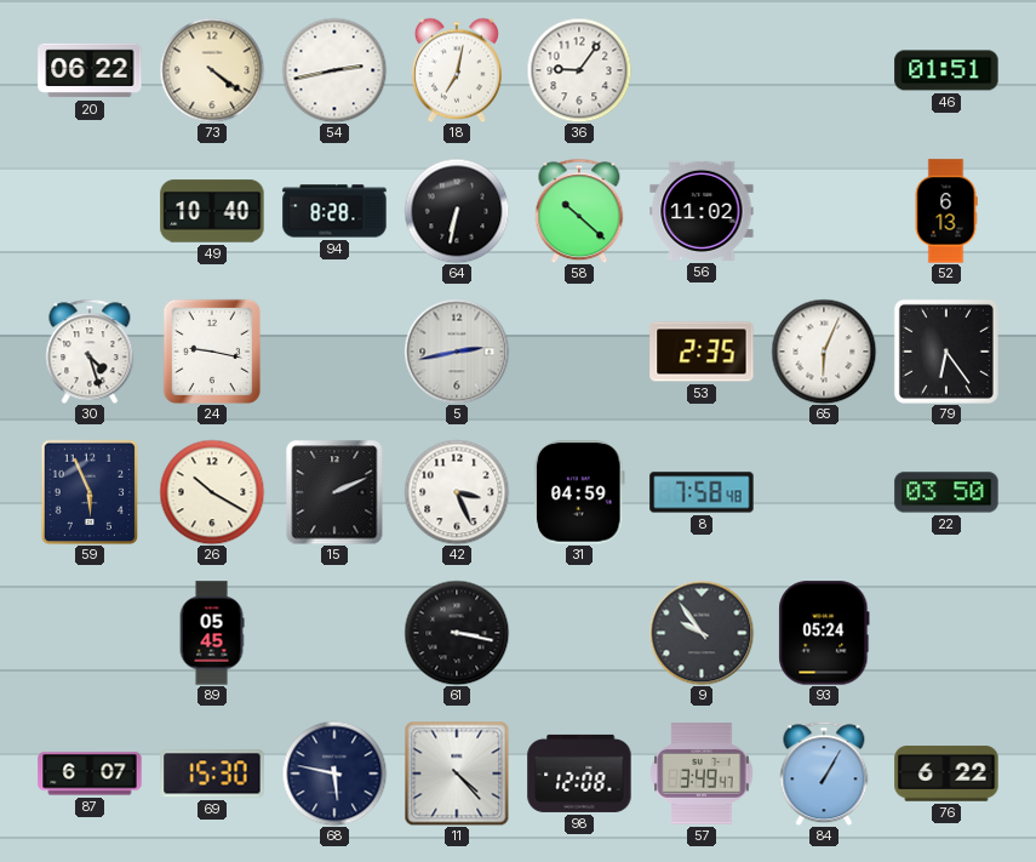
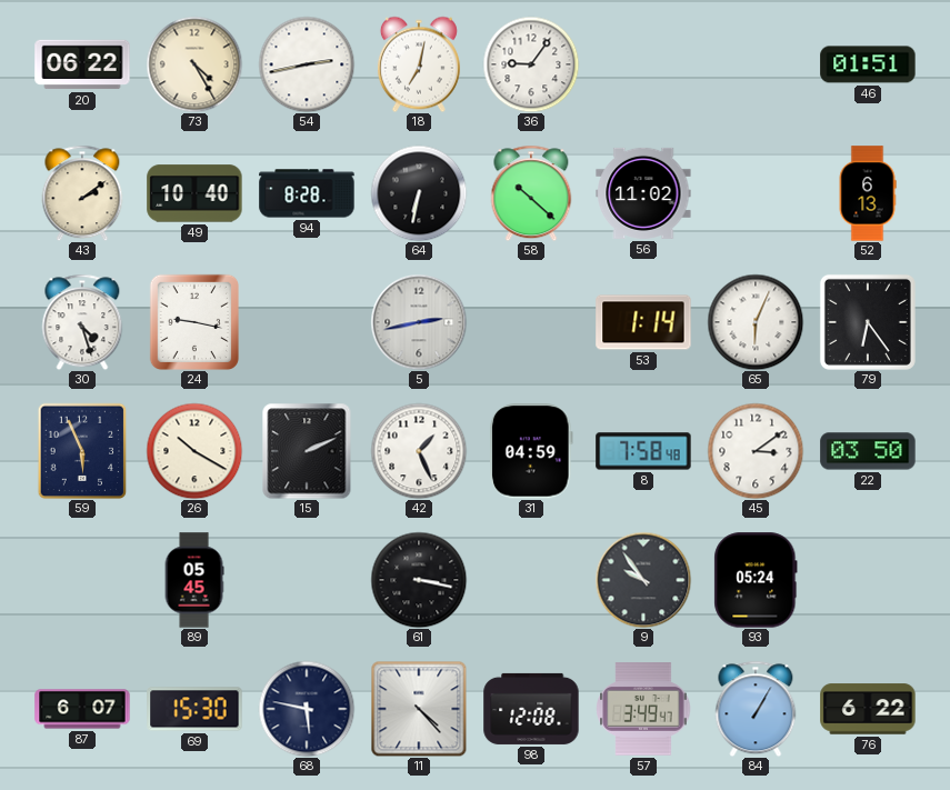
73: 4:21 -> 4:25
43: none -> 2:09
53: 2:35 -> 1:14
42: 3:26 -> 1:26
45: none -> 3:09
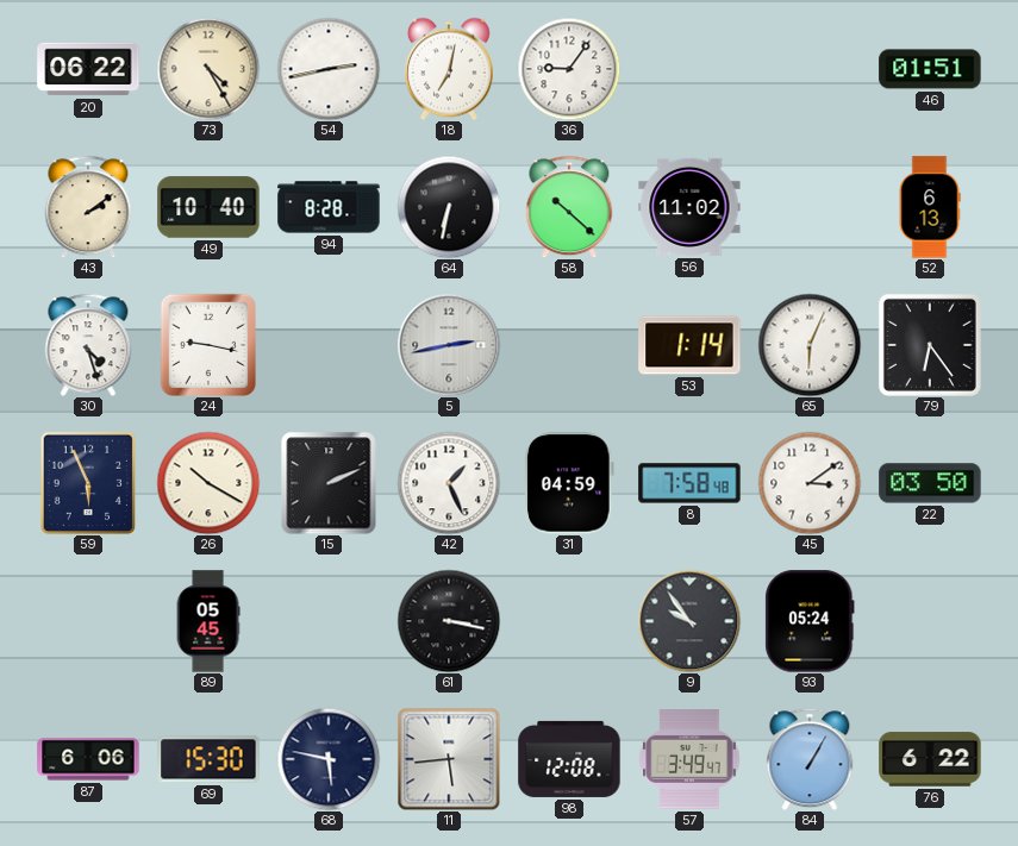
87: 6:07 -> 6:06
11: 4:23 -> 5:44
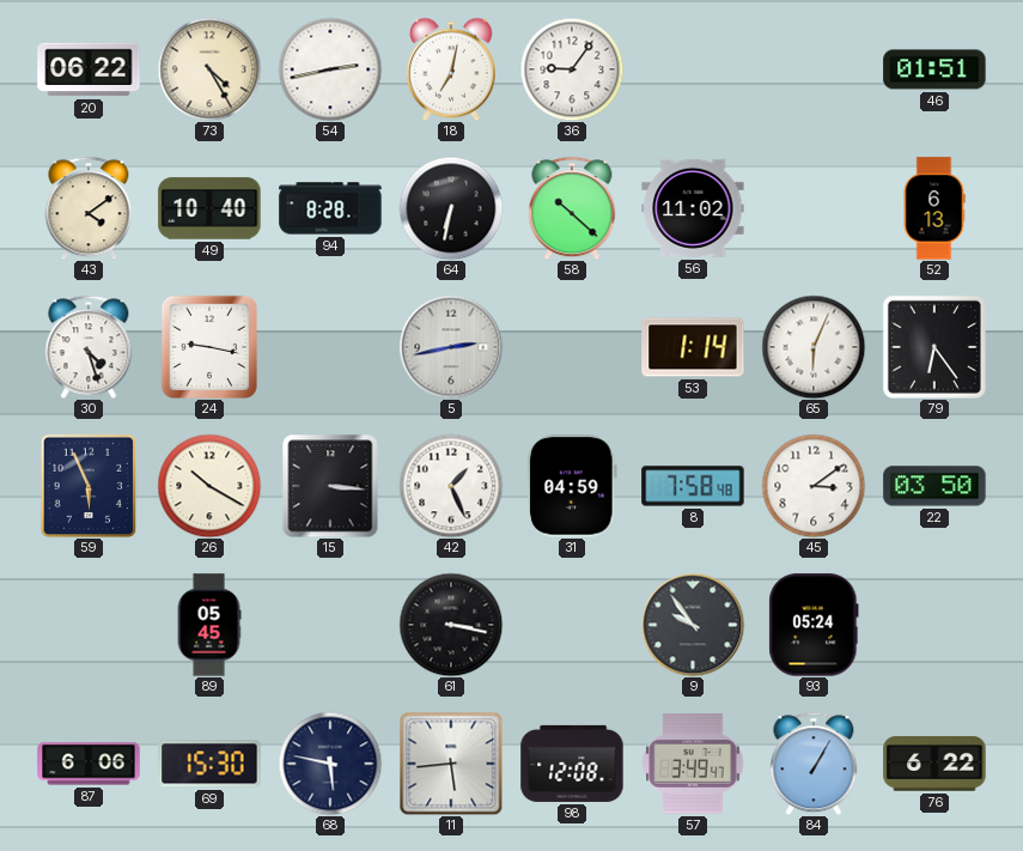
43: 2:09 -> 4:09
15: 2:11 -> 3:16
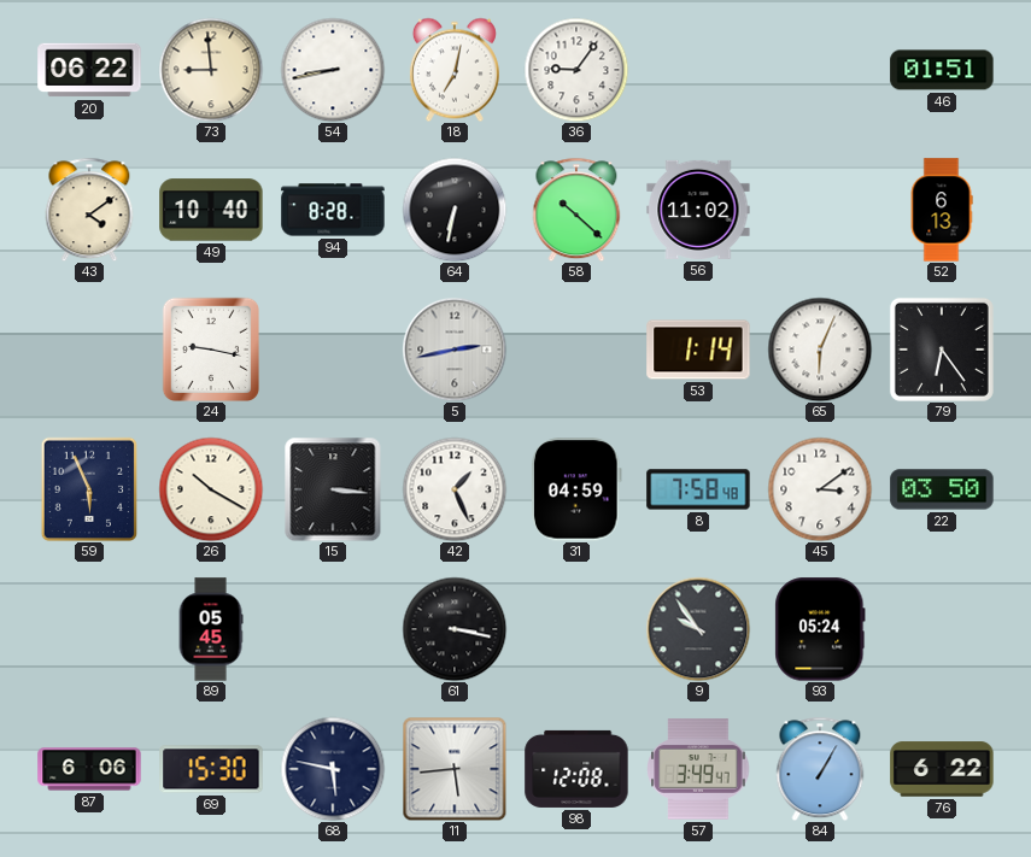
73: 4:25 -> 8:59
54: 2:43 -> 8:43
30: 4:27 -> none
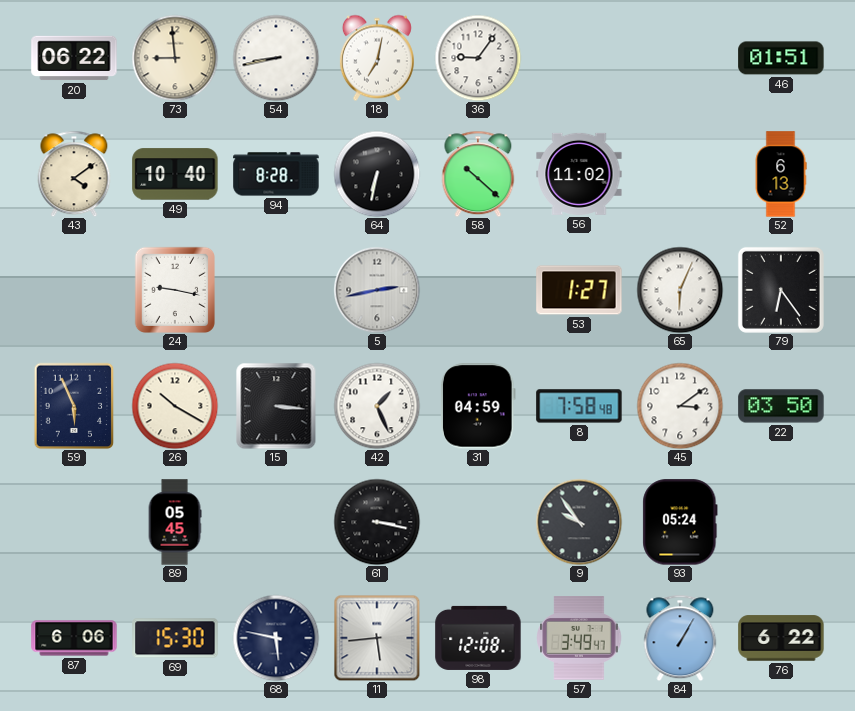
53: 1:14 -> 1:27
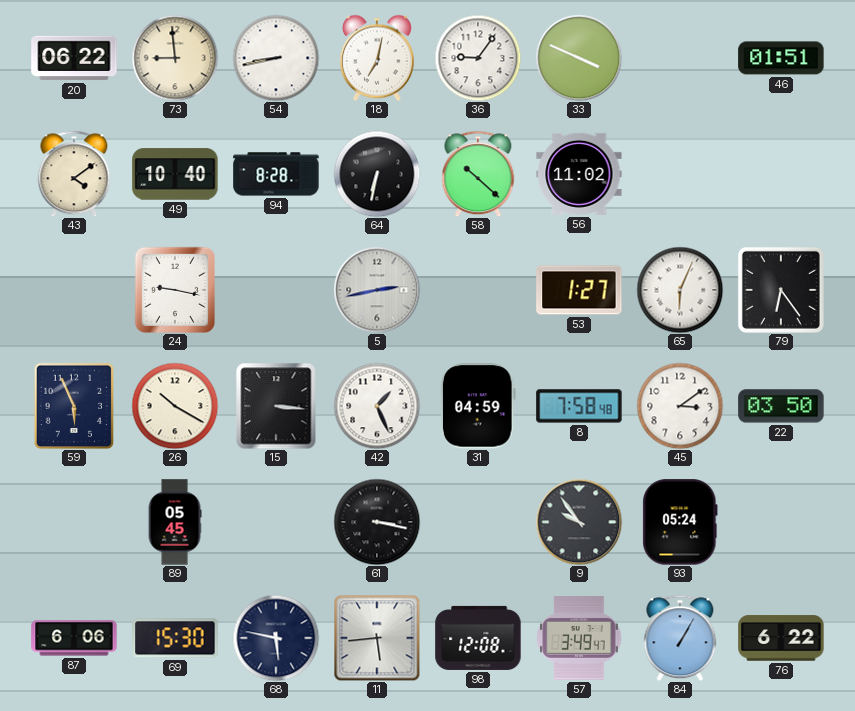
33: none -> 3:49
52: 6:13 -> none
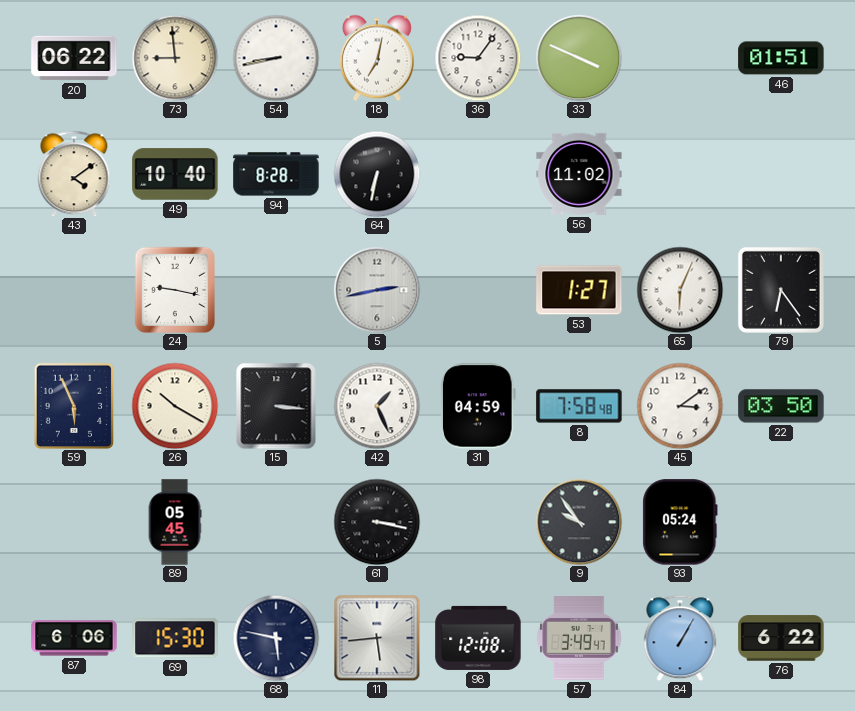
58: 10:22 -> none
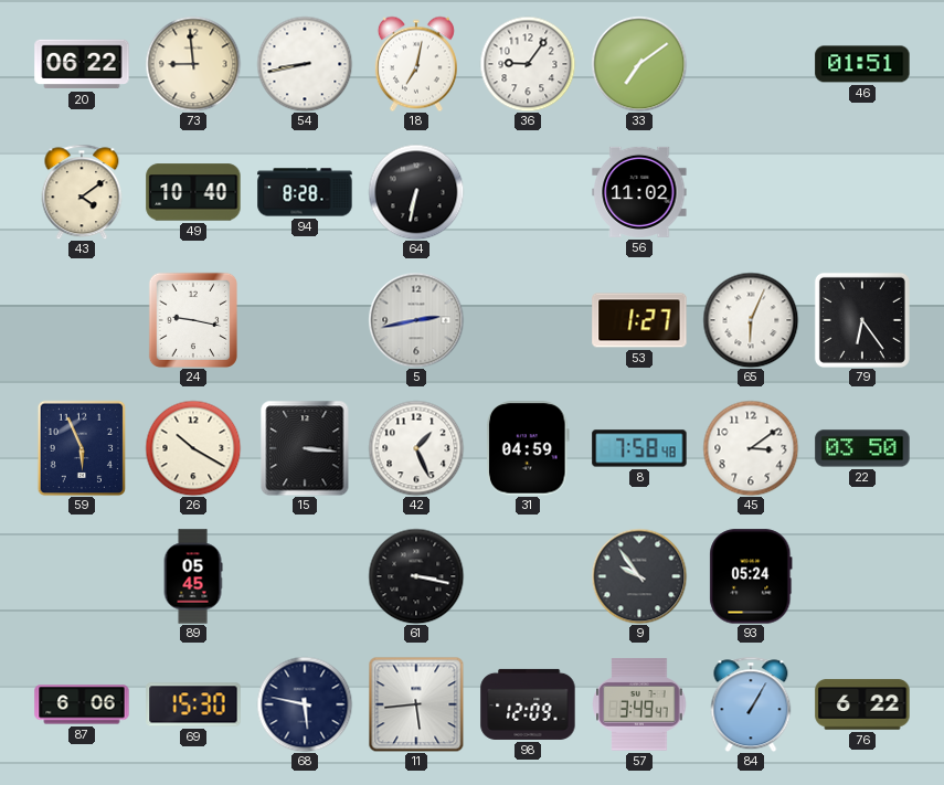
33: 3:49 -> 7:09
98: 12:08 -> 12:09
